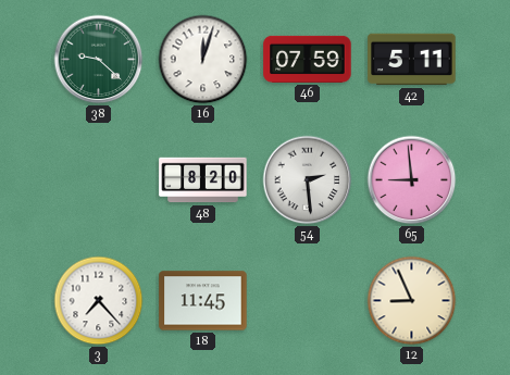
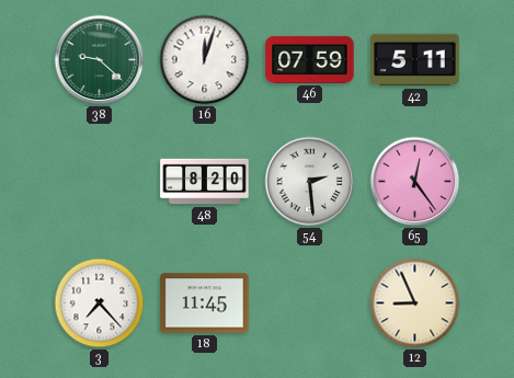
65: 8:59 -> 12:24
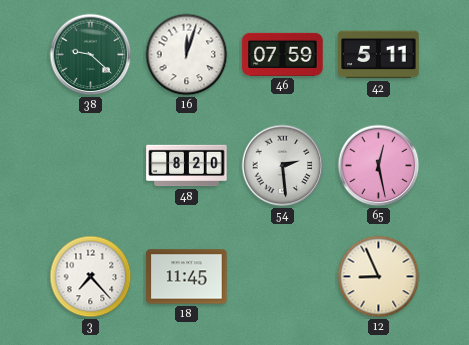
65: 12:24 -> 12:28
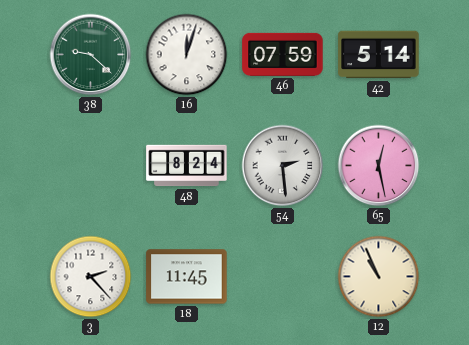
42: 5:11 -> 5:14
48: 8:20 -> 8:24
3: 7:23 -> 2:23
12: 8:56 -> 10:56
